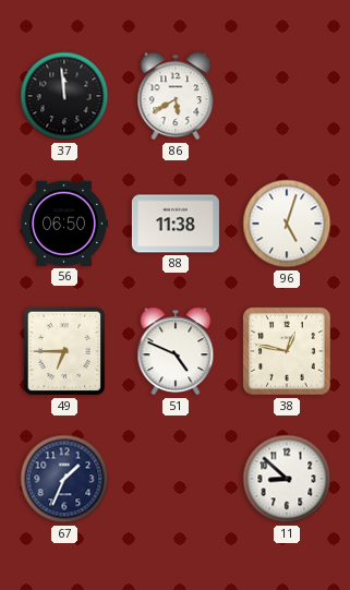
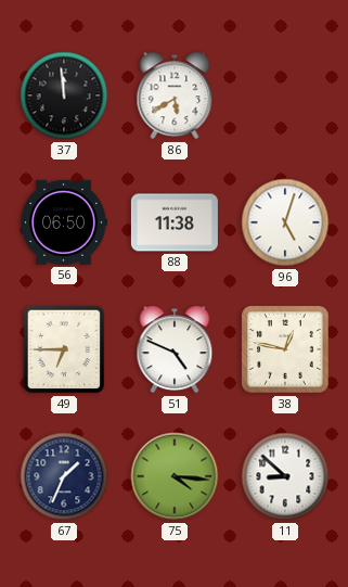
75: none -> 4:16
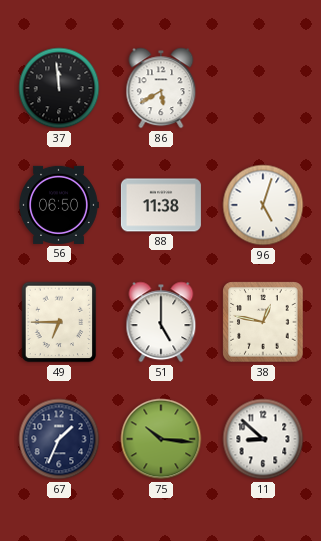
51: 4:49 -> 5:00
75: 4:16 -> 10:16
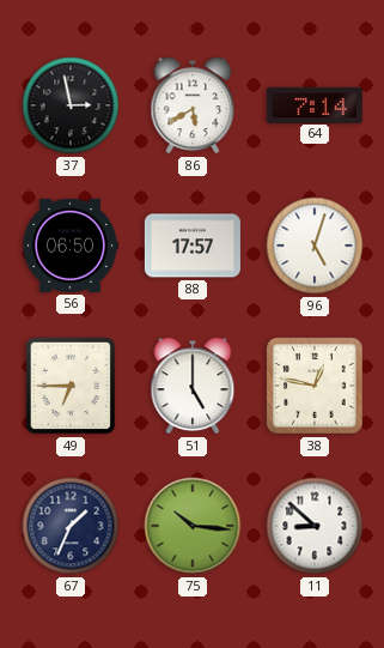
37: 11:59 -> 2:58
64: none -> 7:14
88: 11:38 -> 17:57
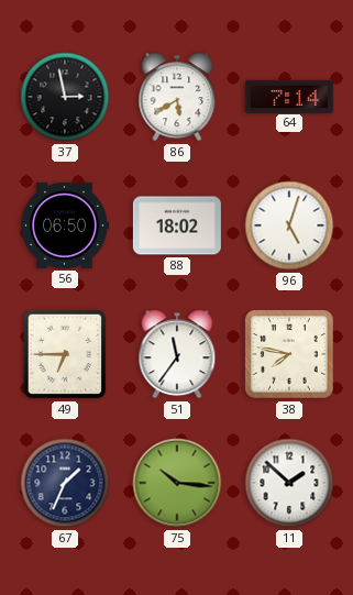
88: 17:57 -> 18:02
51: 5:00 -> 11:36
38: 12:47 -> 7:47
11: 8:52 -> 1:52
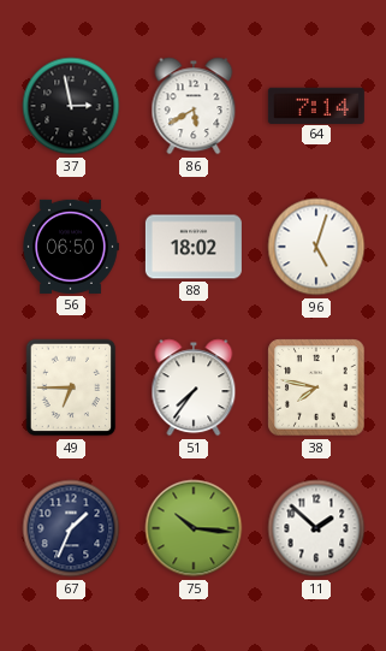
51: 11:36 -> 7:36
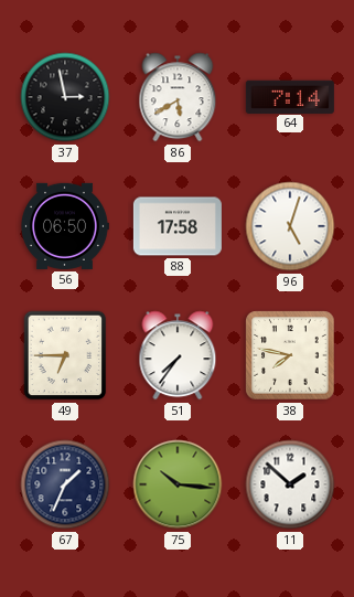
88: 18:02 -> 17:58
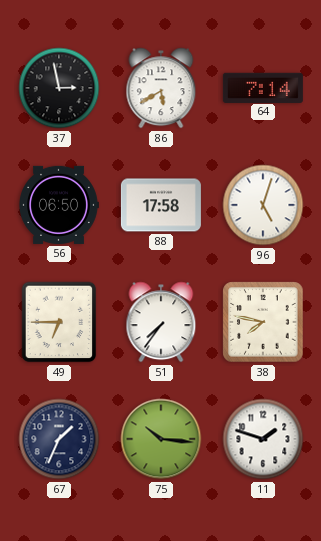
11: 1:52 -> 1:48
